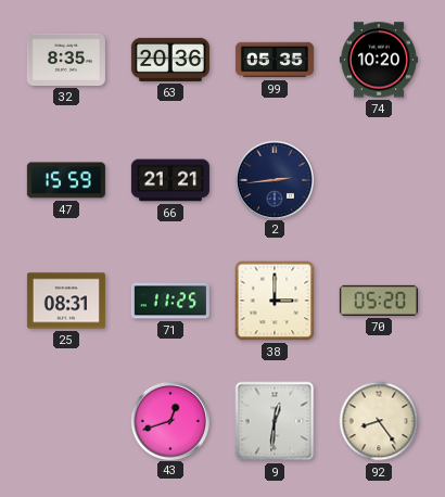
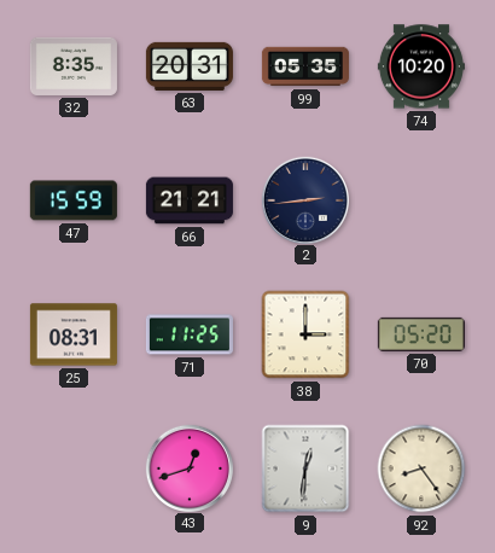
63: 20:36 -> 20:31
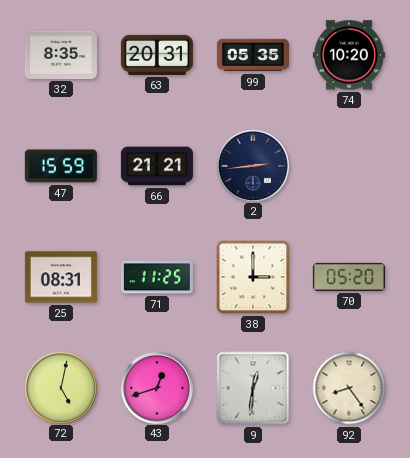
72: none -> 5:02
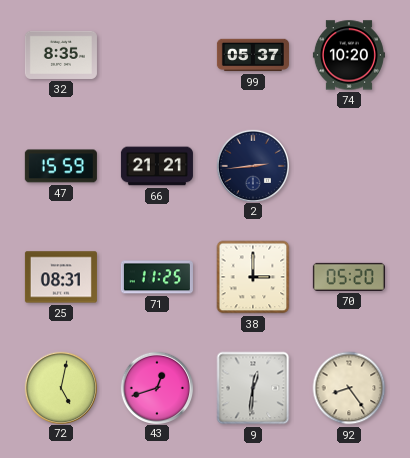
63: 20:31 -> none
99: 05:35 -> 05:37
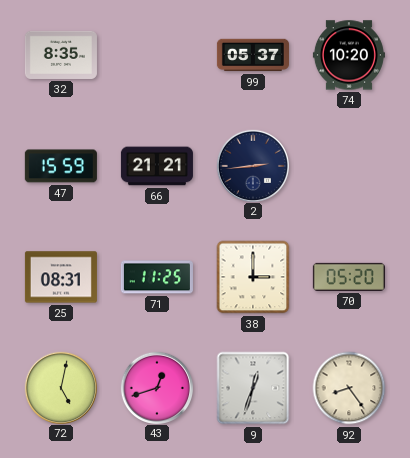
9: 12:31 -> 12:33
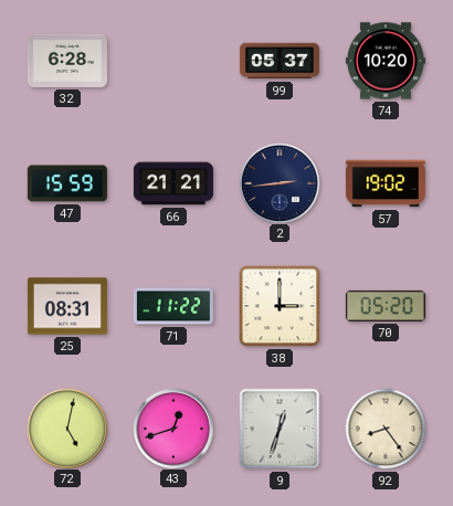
32: 8:35 -> 6:28
57: none -> 19:02
71: 11:25 -> 11:22
